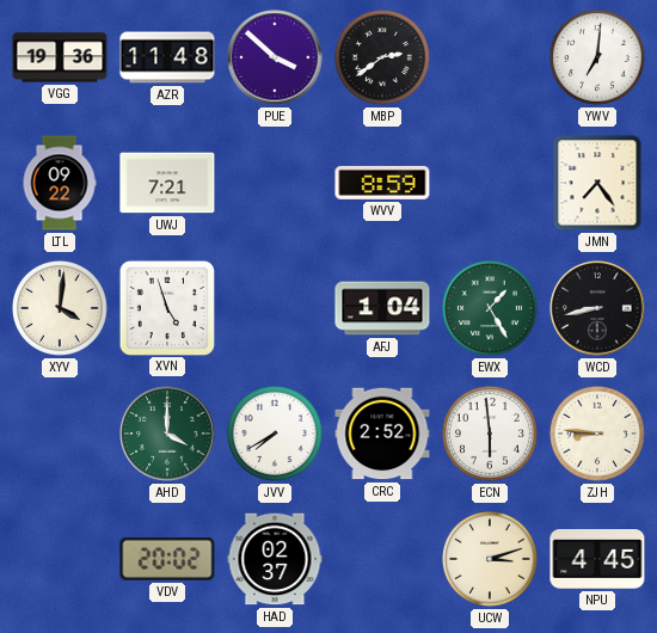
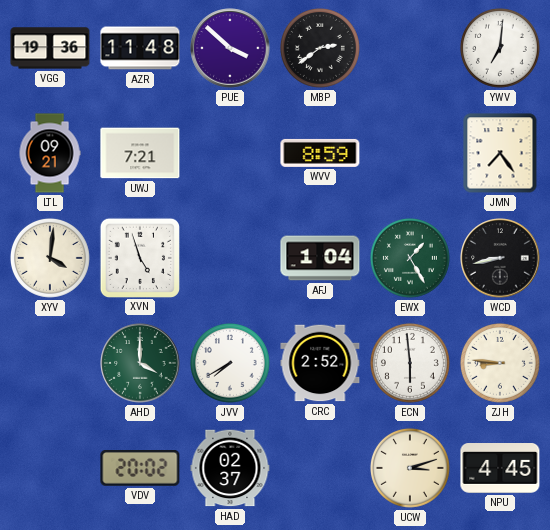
LTL: 09:22 -> 09:21
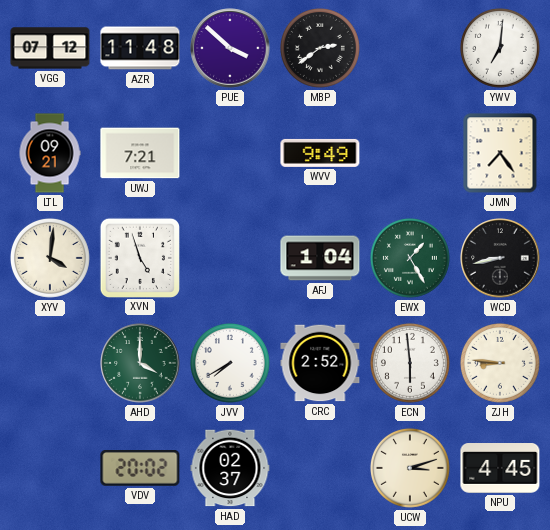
VGG: 19:36 -> 07:12
WVV: 8:59 -> 9:49
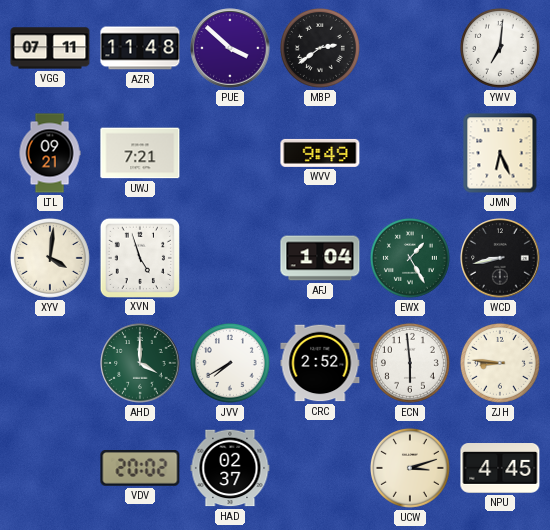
VGG: 07:12 -> 07:11
JMN: 7:24 -> 6:26
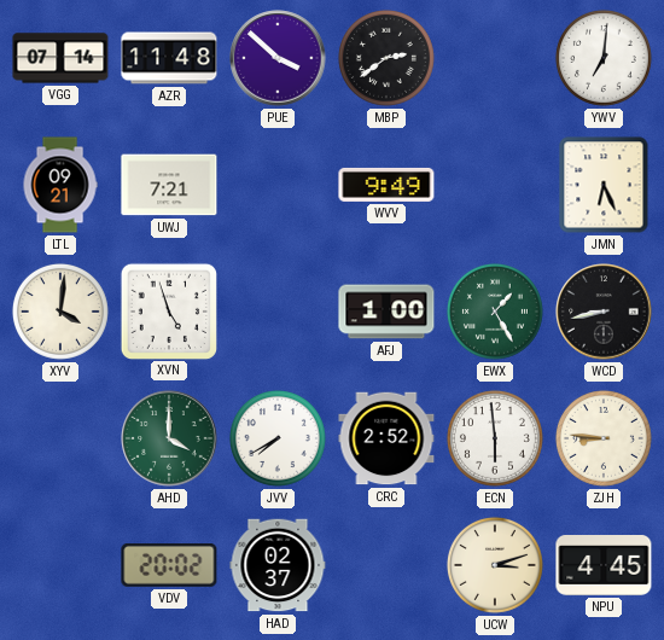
VGG: 07:11 -> 07:14
AFJ: 1:04 -> 1:00
